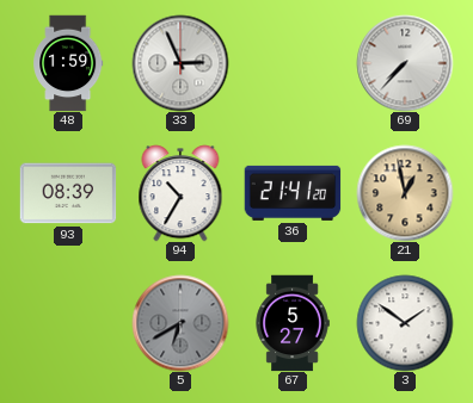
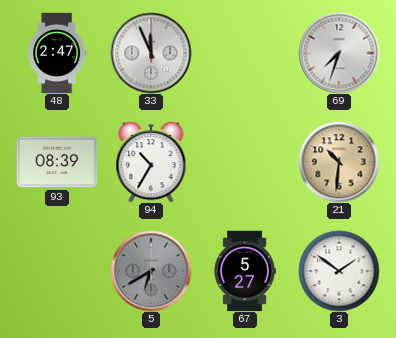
48: 1:59 -> 2:47
33: 2:56 -> 11:56
69: 7:37 -> 7:33
36: 21:41 -> none
21: 12:58 -> 10:31
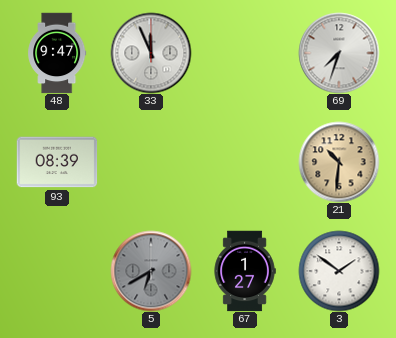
48: 2:47 -> 9:47
94: 10:35 -> none
67: 5:27 -> 1:27
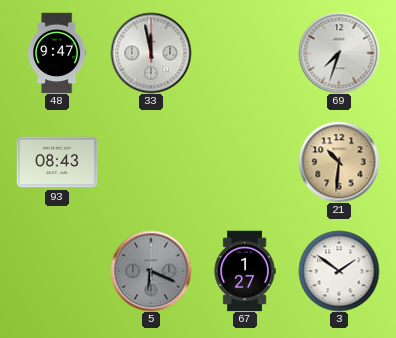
33: 11:56 -> 11:58
93: 08:39 -> 08:43
5: 6:40 -> 6:19
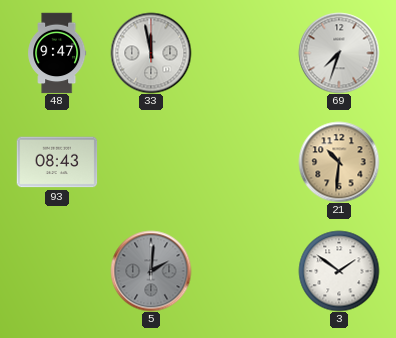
5: 6:19 -> 2:01
67: 1:27 -> none
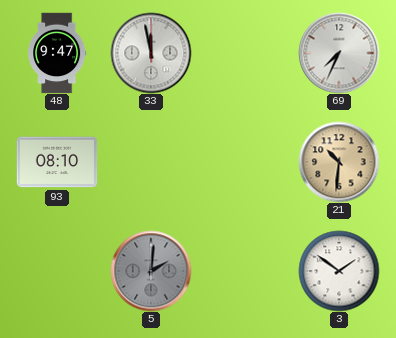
69: 7:33 -> 7:34
93: 08:43 -> 08:10
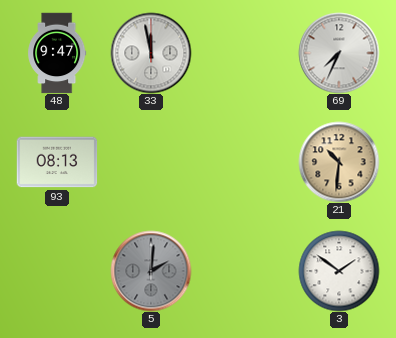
93: 08:10 -> 08:13
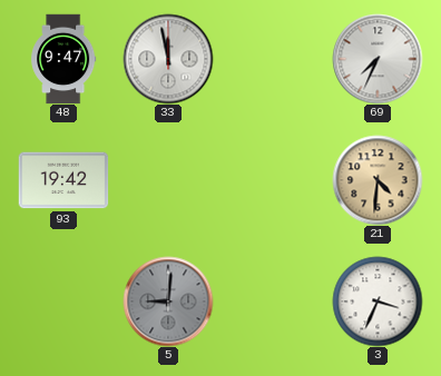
93: 08:13 -> 19:42
21: 10:31 -> 4:31
5: 2:01 -> 9:01
3: 1:51 -> 3:34
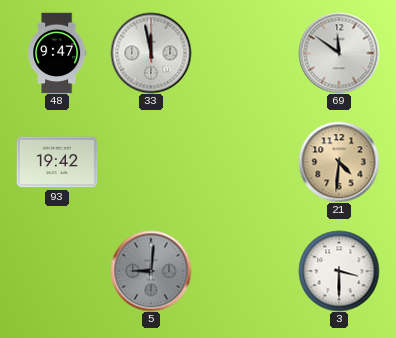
69: 7:34 -> 11:51
3: 3:34 -> 3:30
